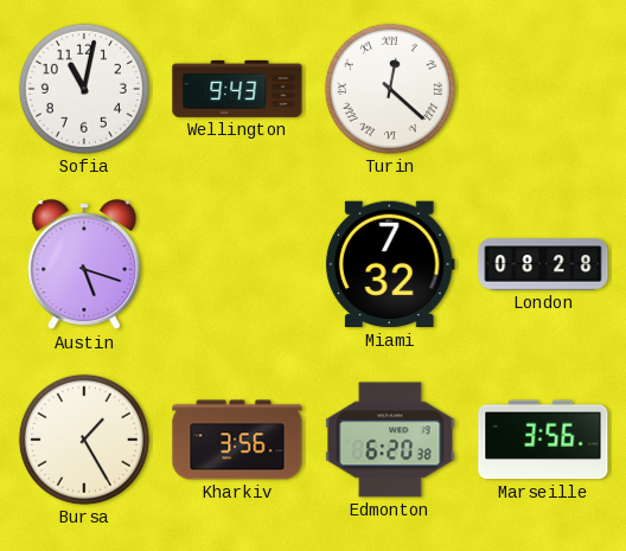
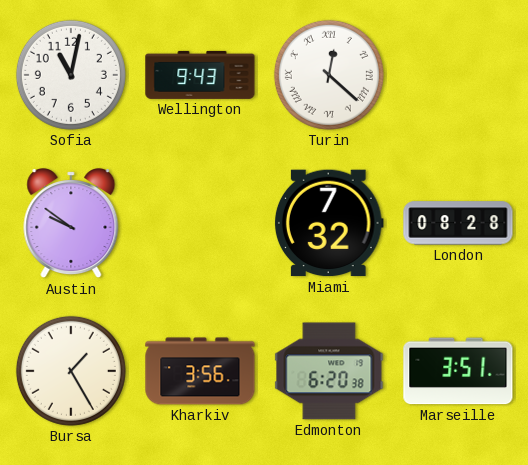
Austin: 5:18 -> 9:51
Marseille: 3:56 -> 3:51
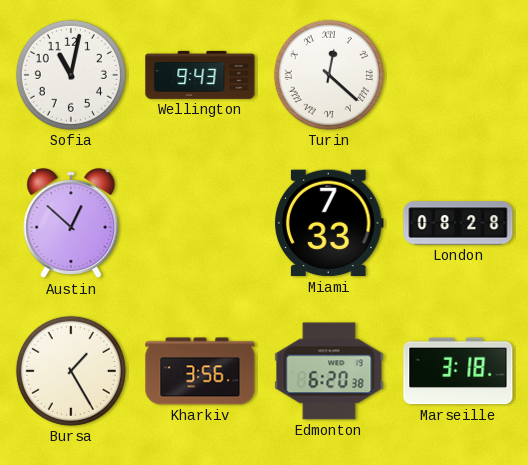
Austin: 9:51 -> 12:52
Miami: 7:32 -> 7:33
Marseille: 3:51 -> 3:18
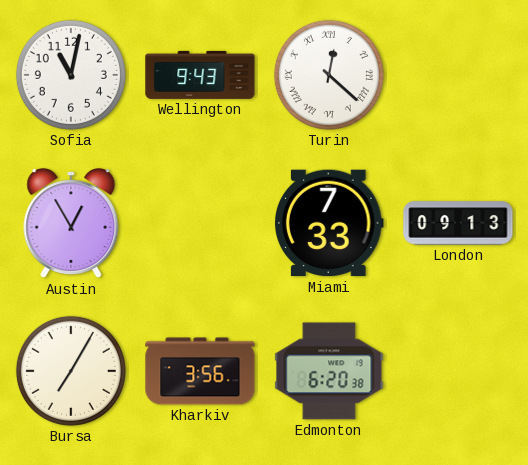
Austin: 12:52 -> 12:55
London: 08:28 -> 09:13
Bursa: 1:25 -> 7:05
Marseille: 3:18 -> none
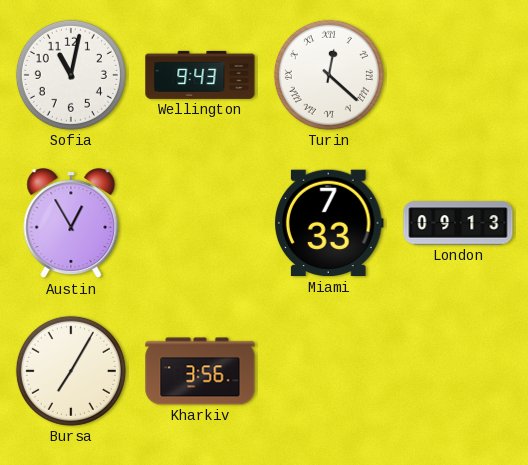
Edmonton: 6:20 -> none
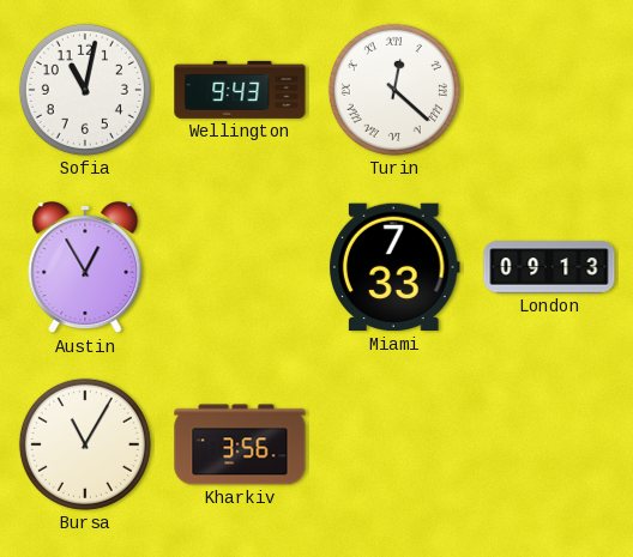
Bursa: 7:05 -> 11:05
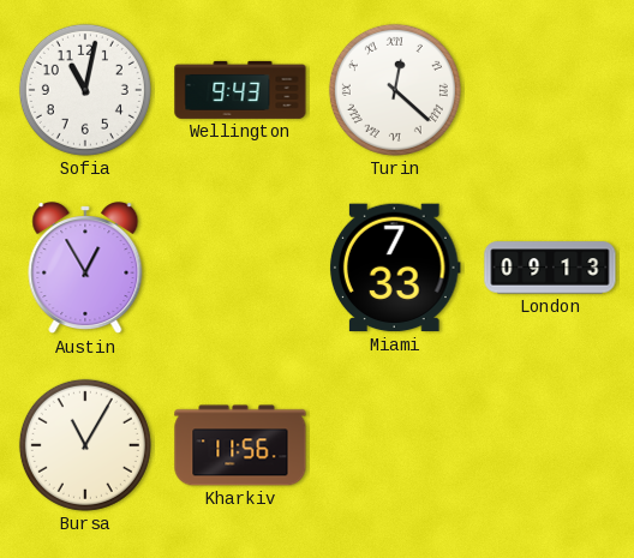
Kharkiv: 3:56 -> 11:56
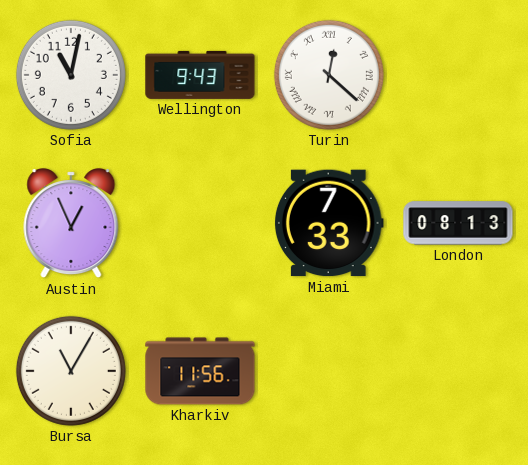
Austin: 12:55 -> 12:56
London: 09:13 -> 08:13
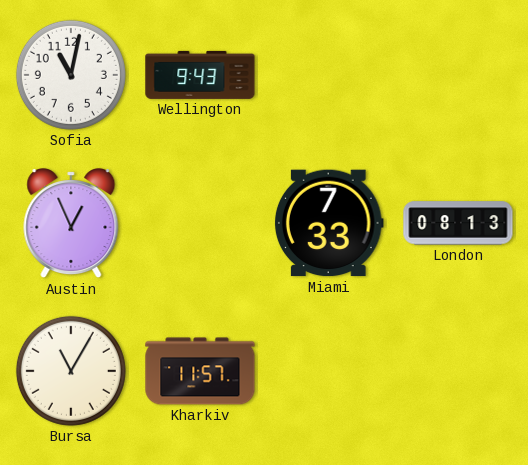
Turin: 12:22 -> none
Kharkiv: 11:56 -> 11:57
